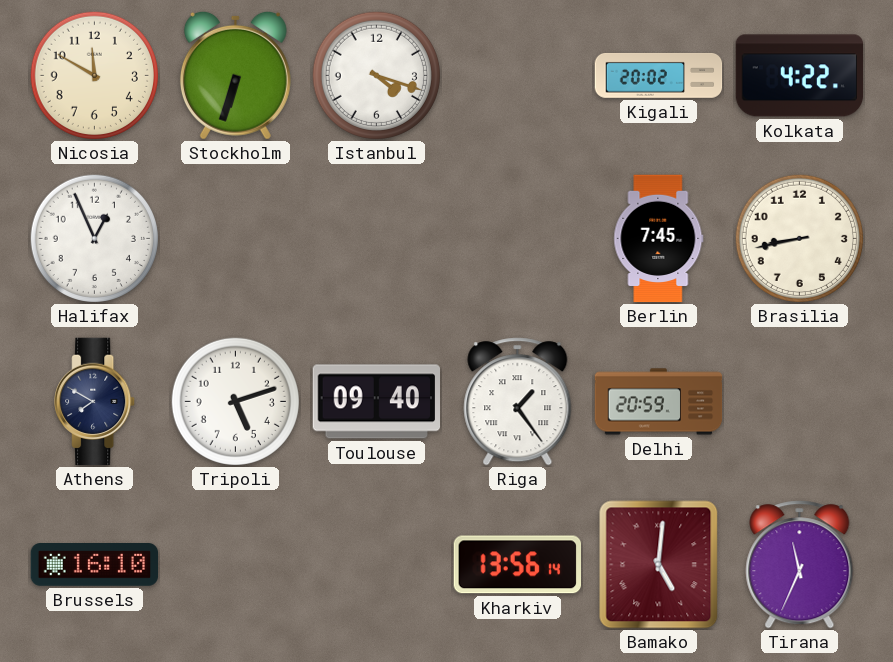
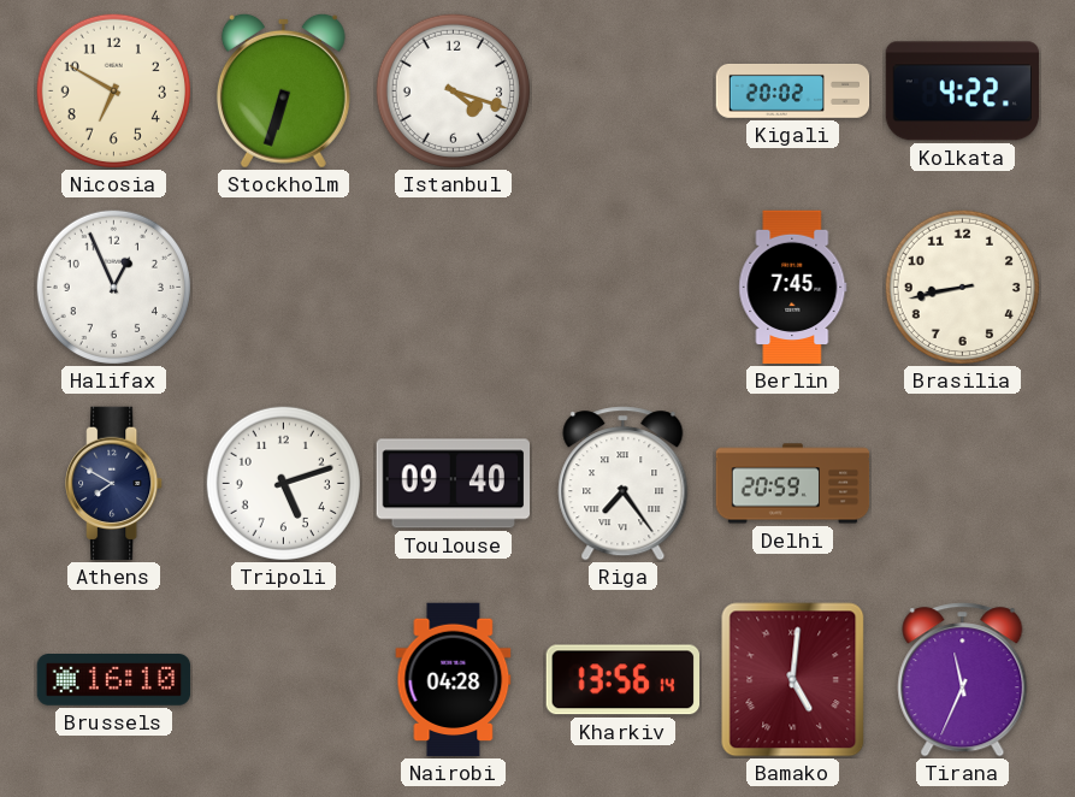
Nicosia: 11:50 -> 6:50
Riga: 1:24 -> 7:24
Nairobi: none -> 04:28
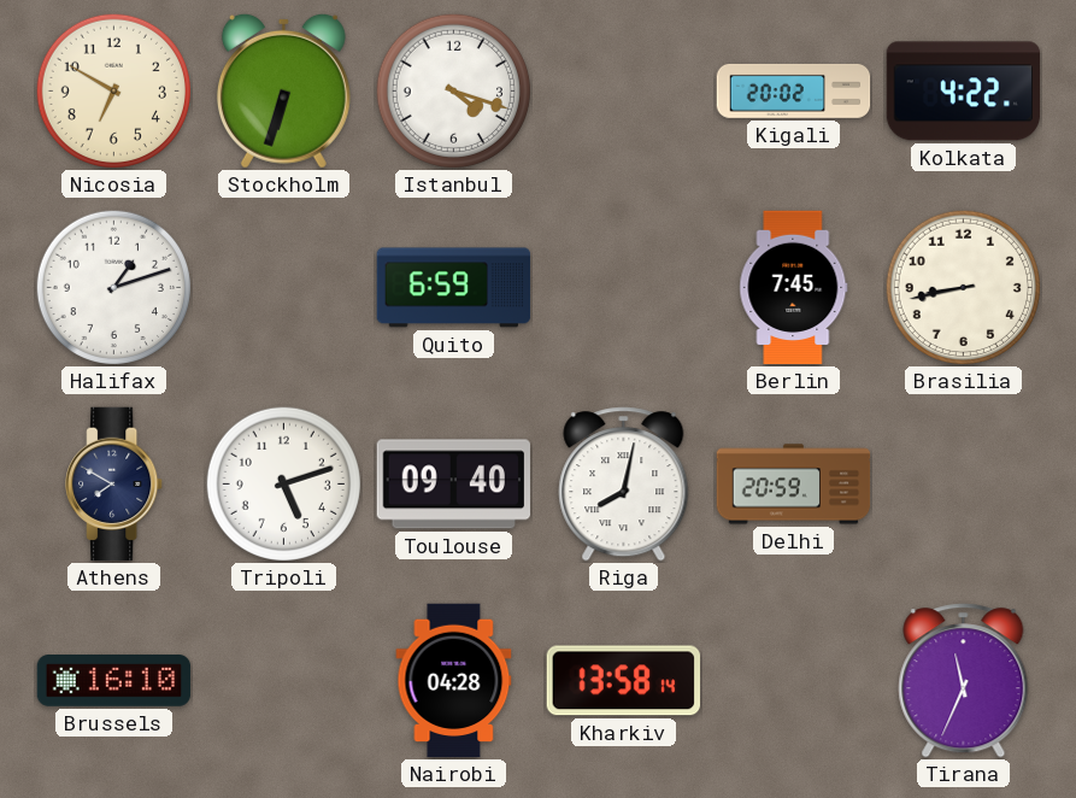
Halifax: 12:56 -> 1:12
Quito: none -> 6:59
Riga: 7:24 -> 8:02
Kharkiv: 13:56 -> 13:58
Bamako: 5:01 -> none
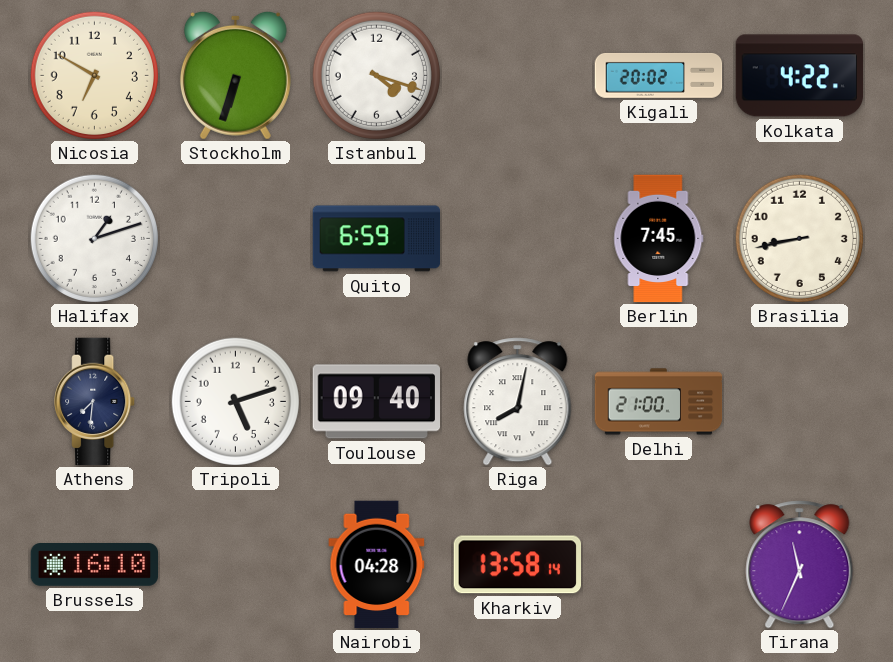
Athens: 7:50 -> 7:31
Delhi: 20:59 -> 21:00
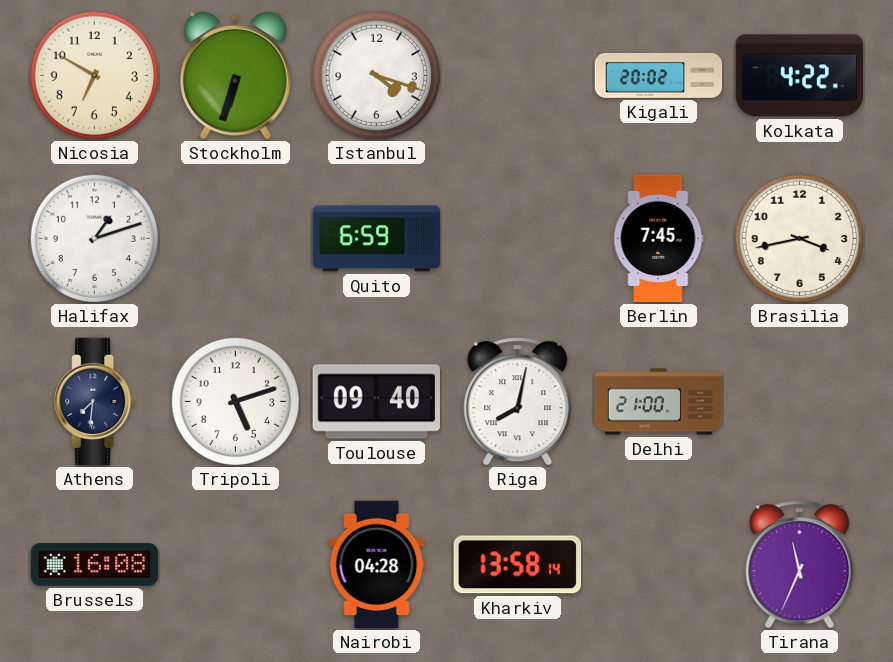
Brasilia: 8:43 -> 3:43
Brussels: 16:10 -> 16:08
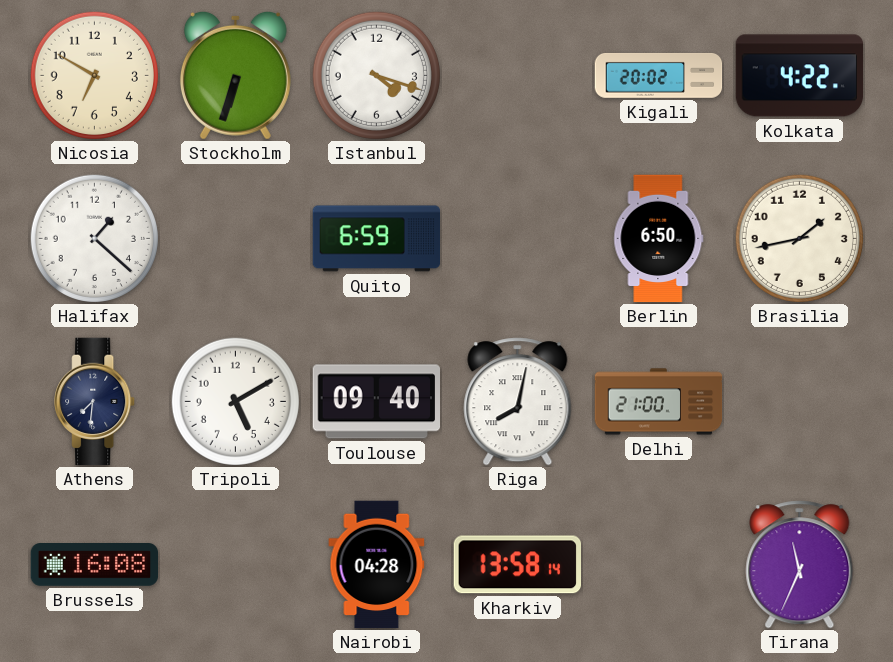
Halifax: 1:12 -> 1:22
Berlin: 7:45 -> 6:50
Brasilia: 3:43 -> 1:43
Tripoli: 5:12 -> 5:10
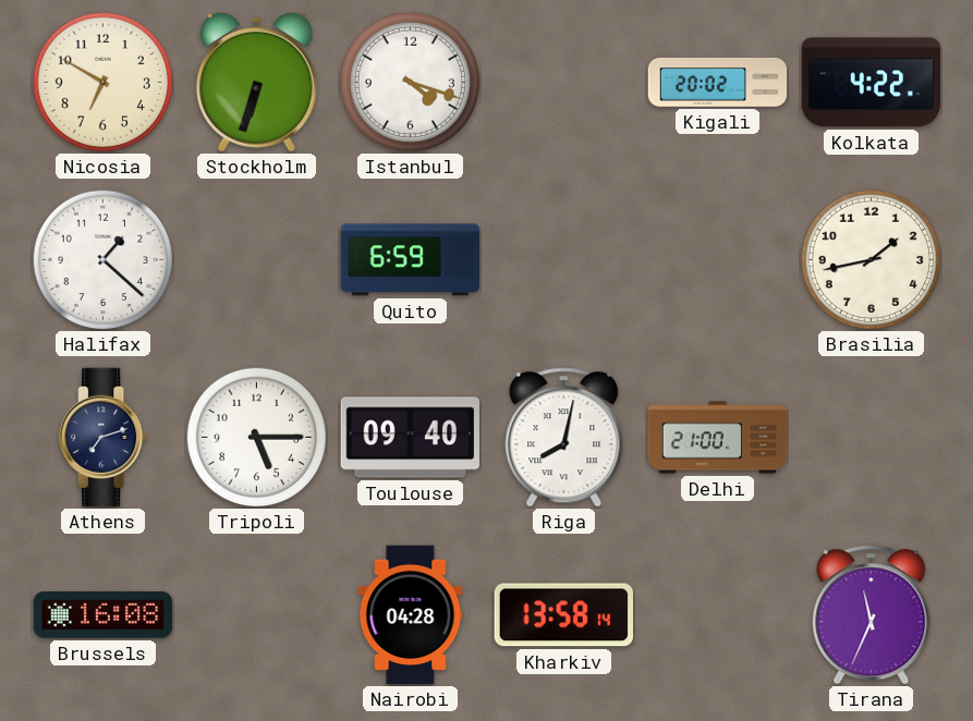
Berlin: 6:50 -> none
Athens: 7:31 -> 7:12
Tripoli: 5:10 -> 5:15
